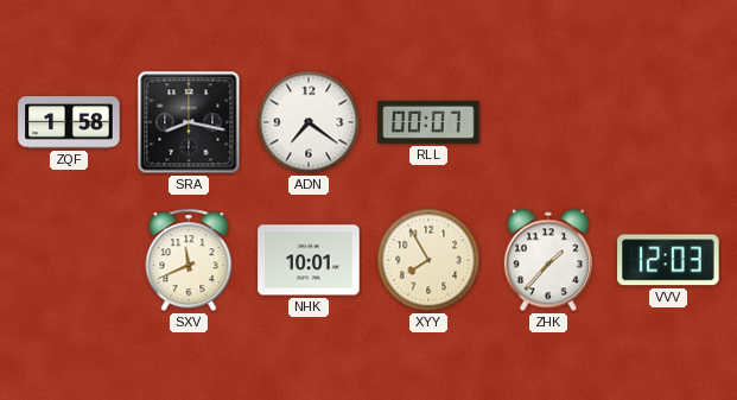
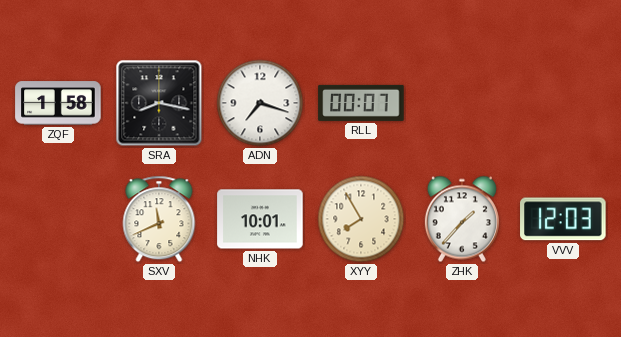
ADN: 7:21 -> 7:18
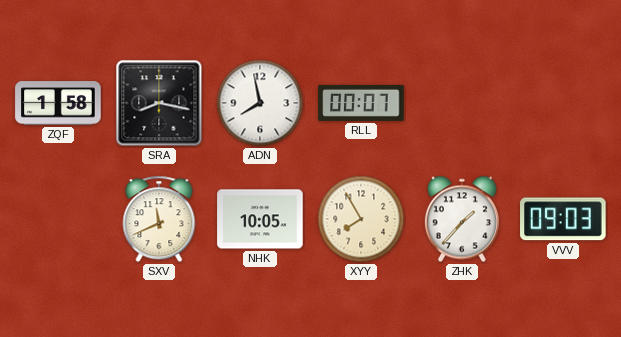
ADN: 7:18 -> 7:58
NHK: 10:01 -> 10:05
VVV: 12:03 -> 09:03
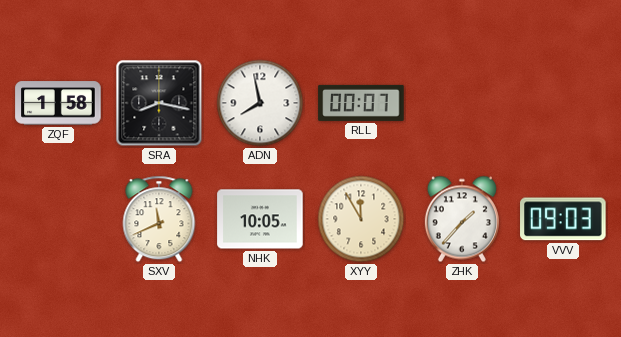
XYY: 7:55 -> 11:55
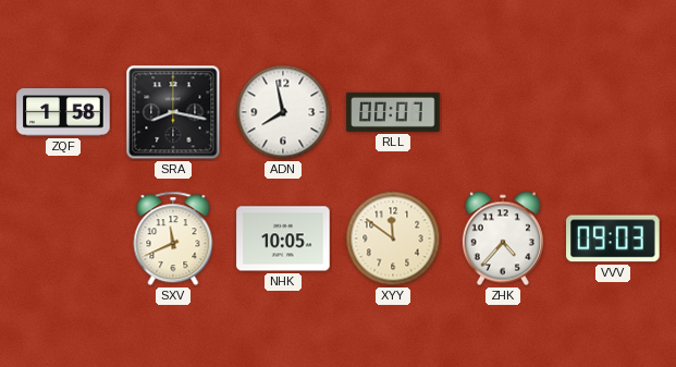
XYY: 11:55 -> 11:51
ZHK: 1:37 -> 4:37
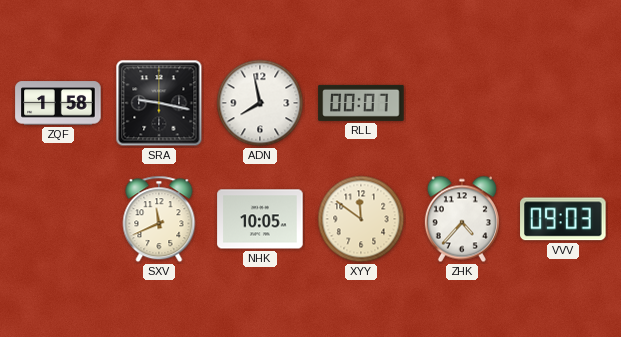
SRA: 8:17 -> 9:17
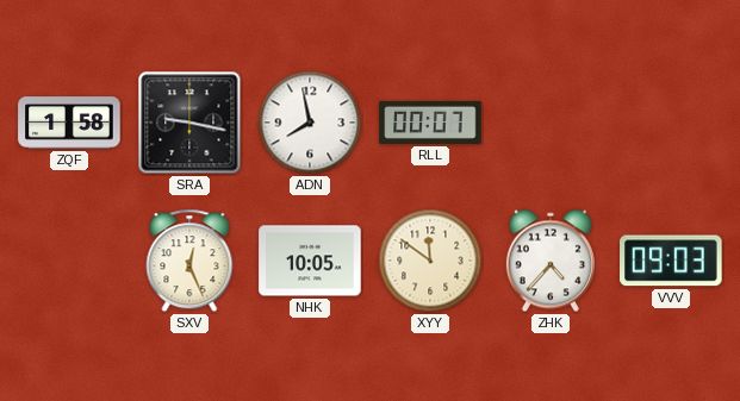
SXV: 11:41 -> 12:26
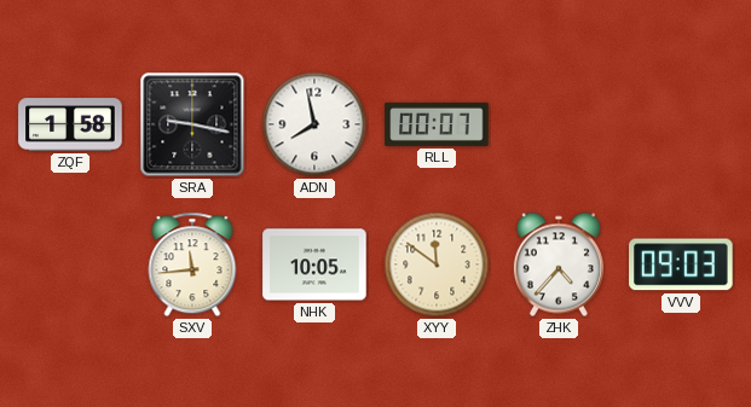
SXV: 12:26 -> 11:44
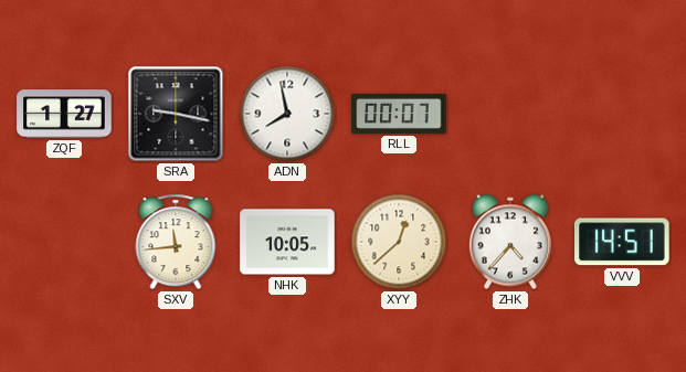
ZQF: 1:58 -> 1:27
XYY: 11:51 -> 12:38
VVV: 09:03 -> 14:51
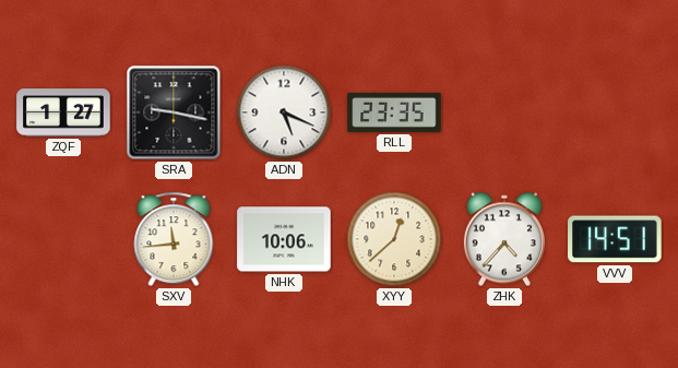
ADN: 7:58 -> 5:19
RLL: 00:07 -> 23:35
NHK: 10:05 -> 10:06
